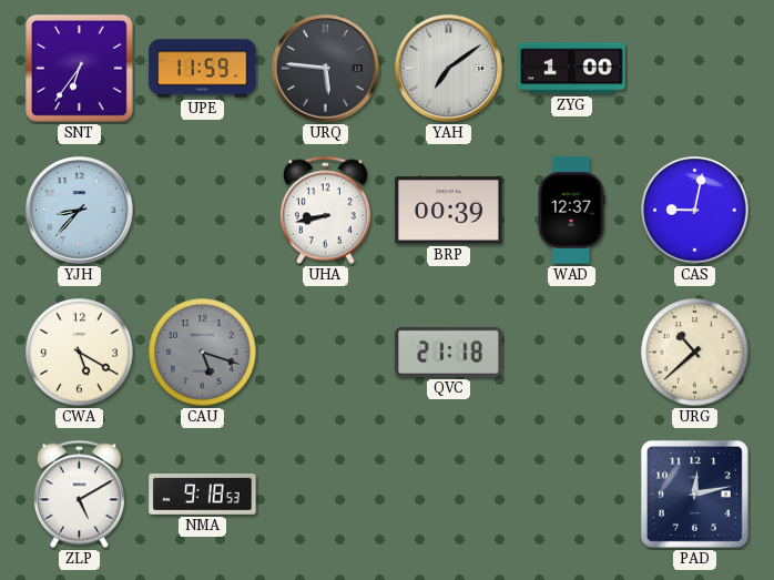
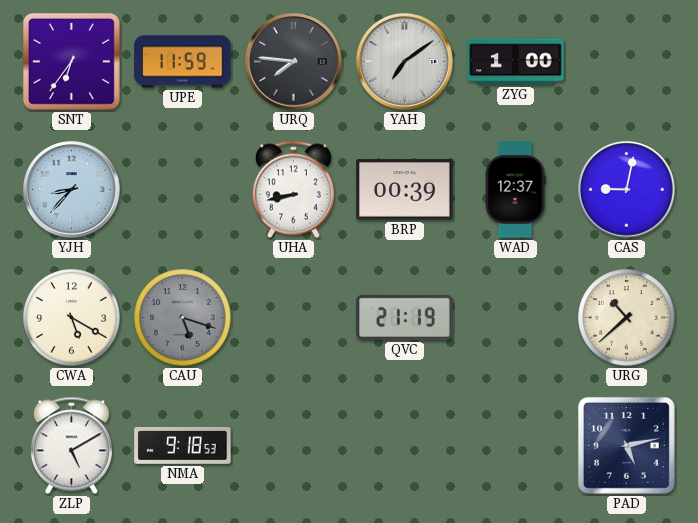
URQ: 5:46 -> 7:46
QVC: 21:18 -> 21:19
PAD: 12:13 -> 5:13
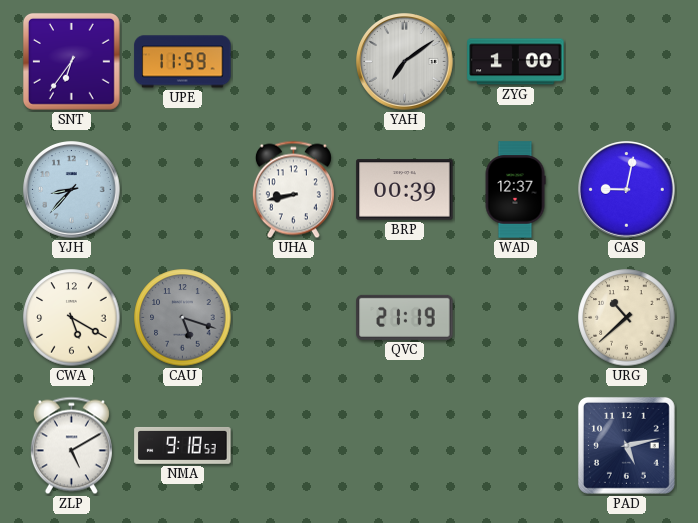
URQ: 7:46 -> none
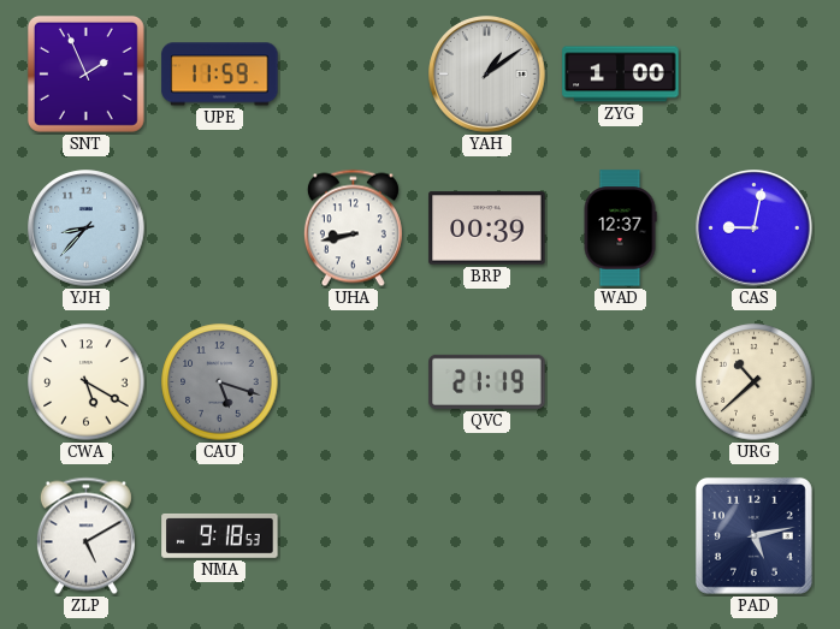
SNT: 6:36 -> 1:56
YAH: 7:09 -> 1:09
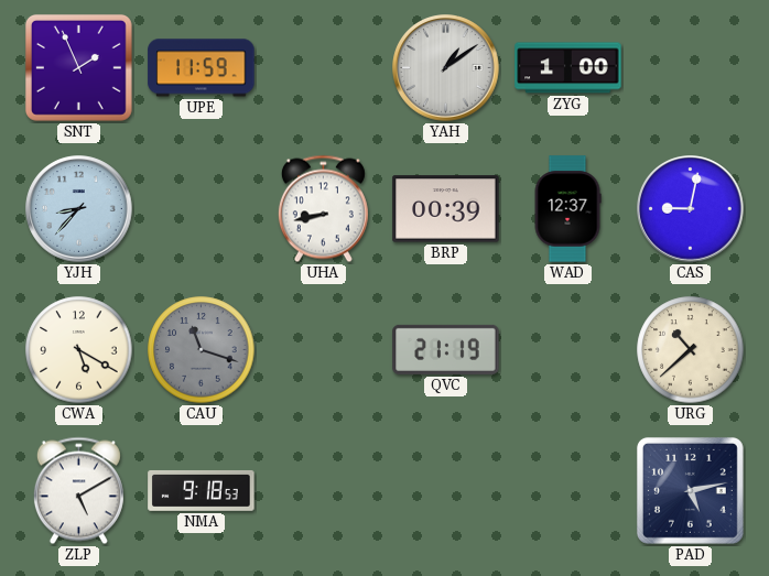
CAU: 5:18 -> 11:18
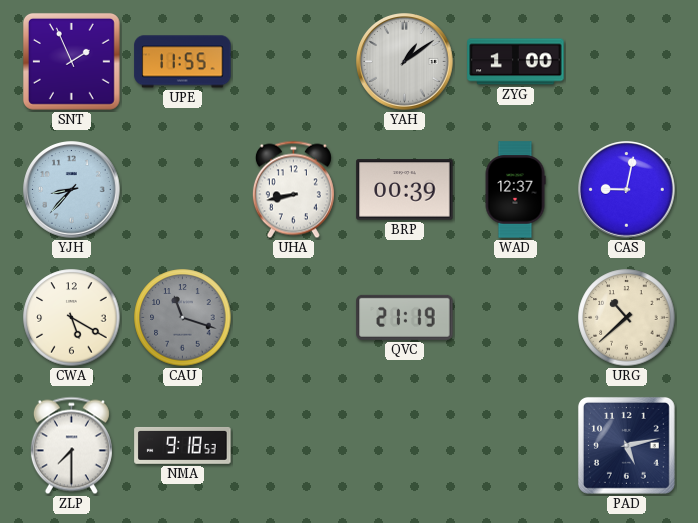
UPE: 11:59 -> 11:55
ZLP: 5:10 -> 7:30
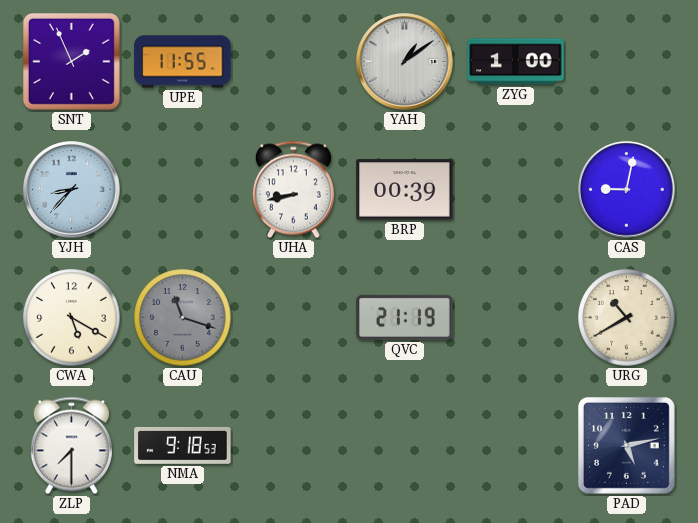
WAD: 12:37 -> none
URG: 10:38 -> 10:40
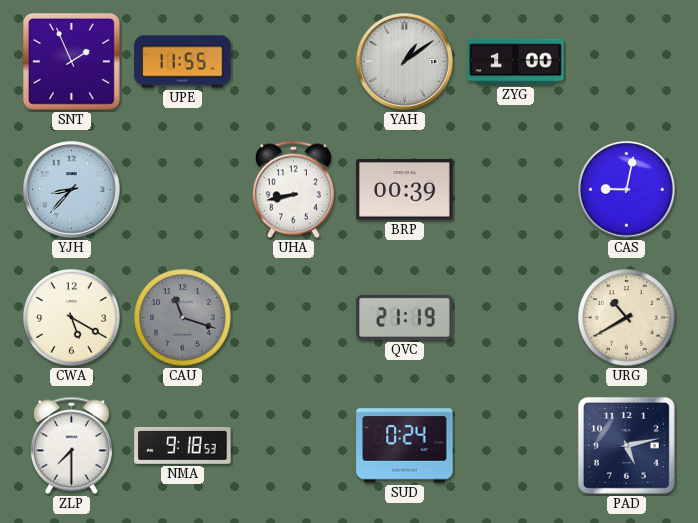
SUD: none -> 0:24
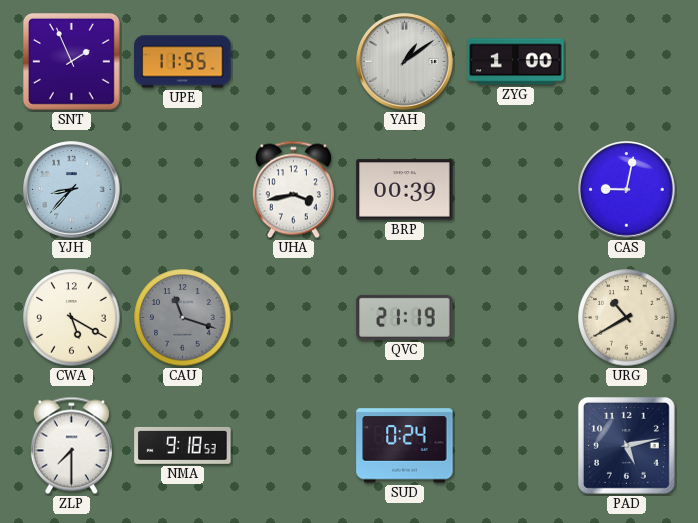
UHA: 8:43 -> 3:43
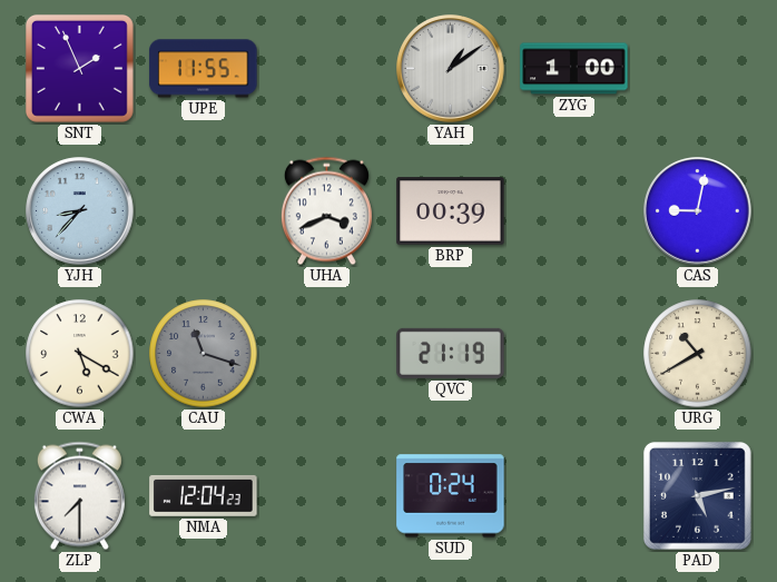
UHA: 3:43 -> 3:41
NMA: 9:18 -> 12:04
